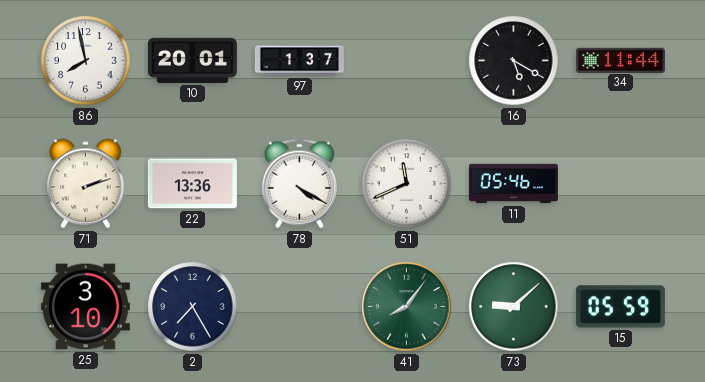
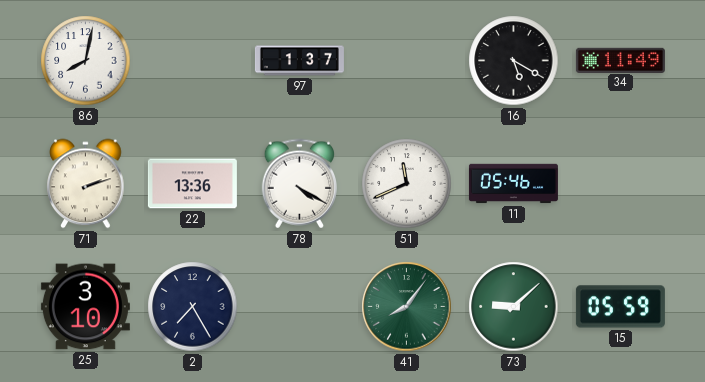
86: 7:58 -> 8:02
10: 20:01 -> none
34: 11:44 -> 11:49
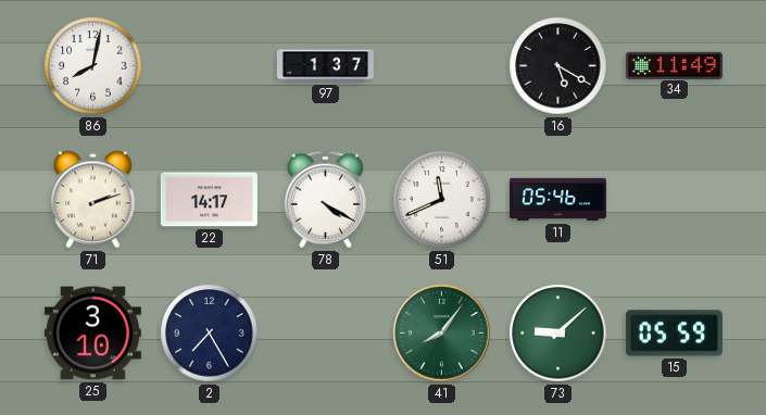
22: 13:36 -> 14:17
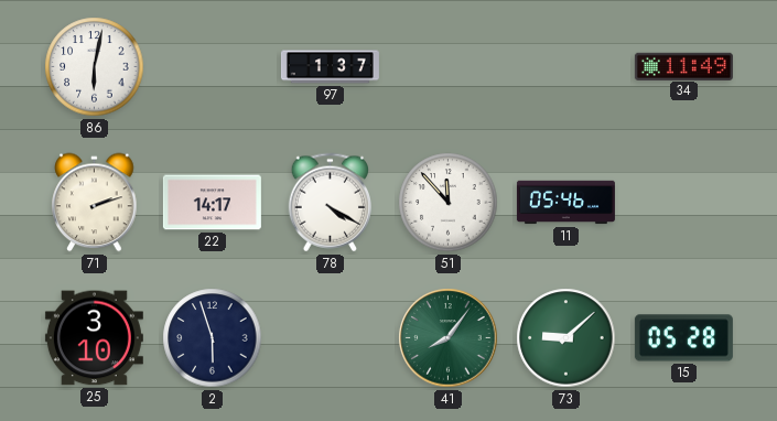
86: 8:02 -> 6:02
16: 5:20 -> none
51: 11:41 -> 11:53
2: 7:25 -> 5:57
15: 05:59 -> 05:28
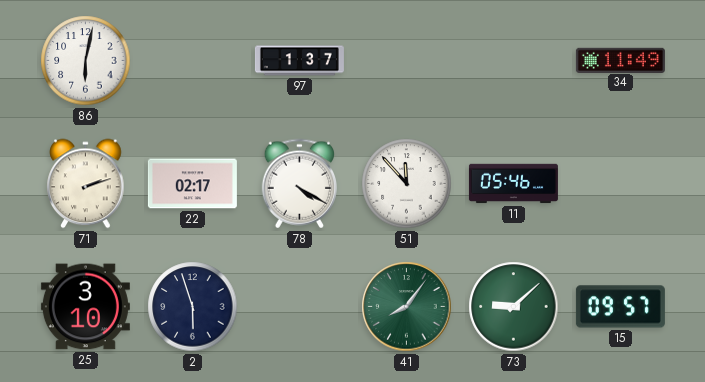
22: 14:17 -> 02:17
15: 05:28 -> 09:57
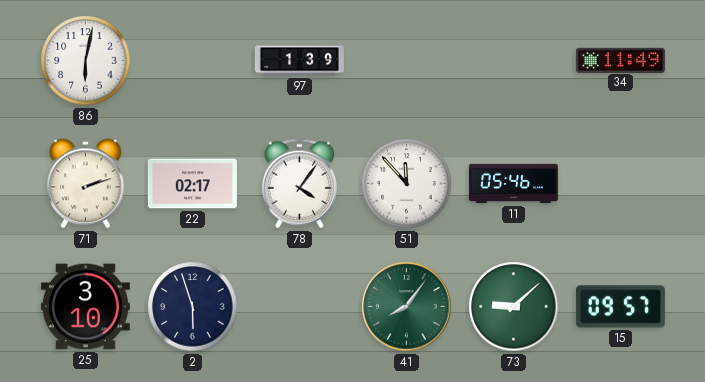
97: 1:37 -> 1:39
78: 4:20 -> 4:06
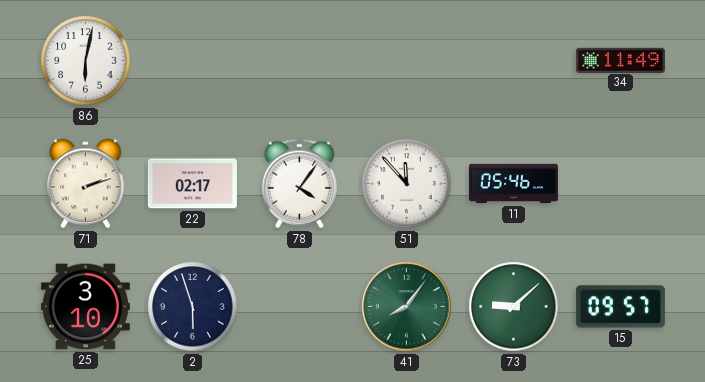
97: 1:39 -> none
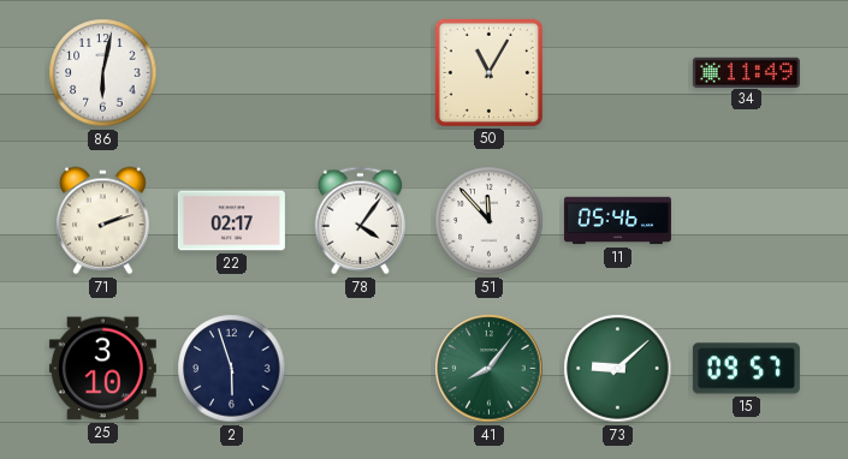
50: none -> 11:05
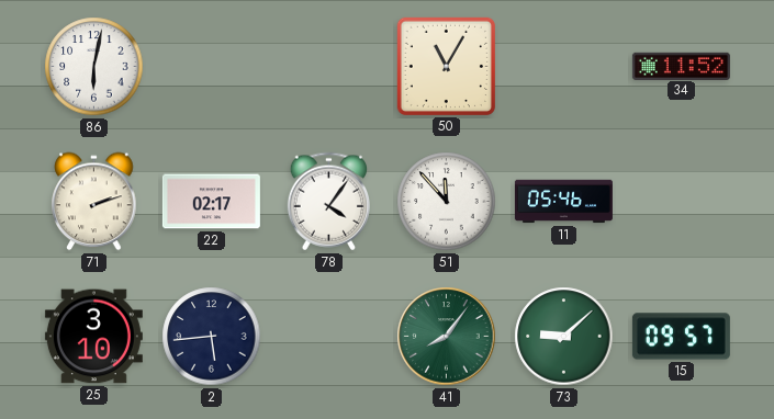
34: 11:49 -> 11:52
2: 5:57 -> 5:44
